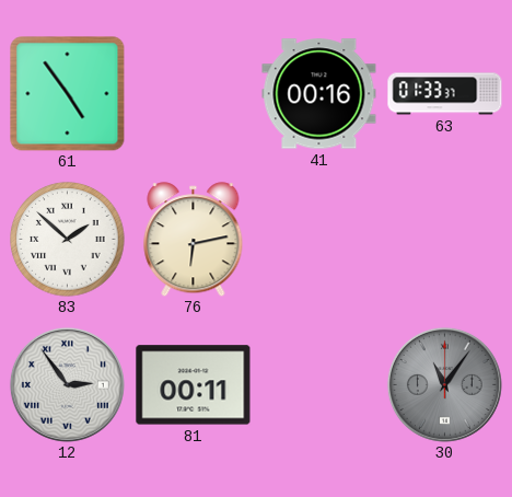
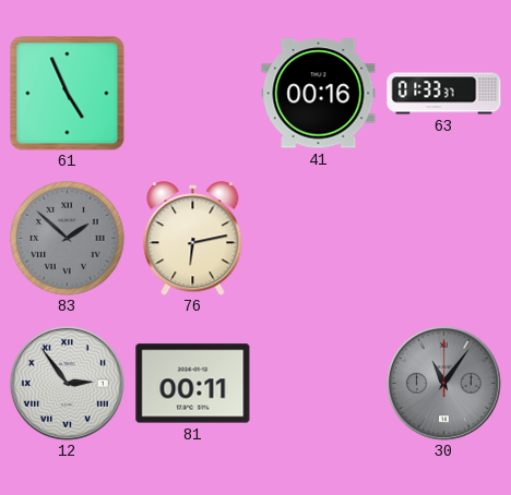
61: 4:54 -> 4:56
83 dial: white -> grey
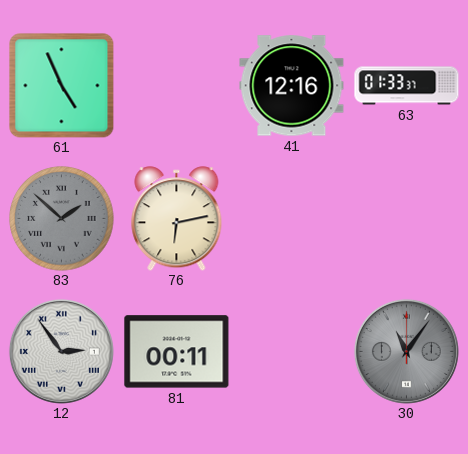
41: 00:16 -> 12:16
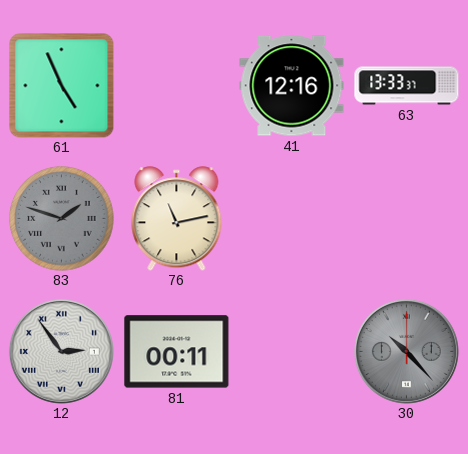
63: 01:33 -> 13:33
83: 1:52 -> 1:48
76: 6:13 -> 11:13
30: 11:06 -> 10:23
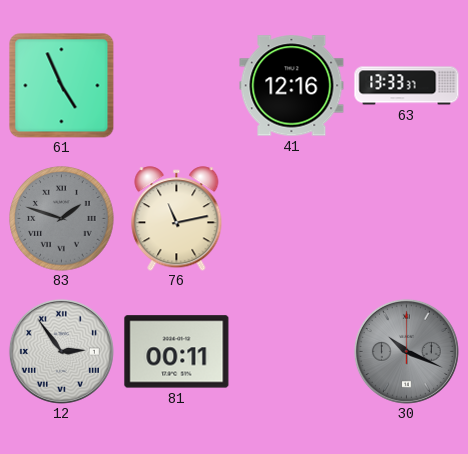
30: 10:23 -> 10:19
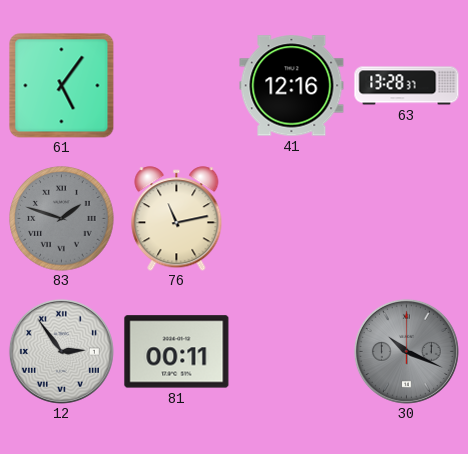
61: 4:56 -> 5:06
63: 13:33 -> 13:28
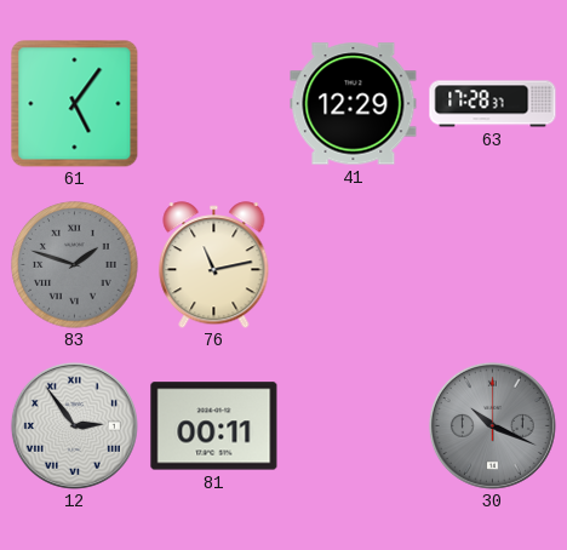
41: 12:16 -> 12:29
63: 13:28 -> 17:28
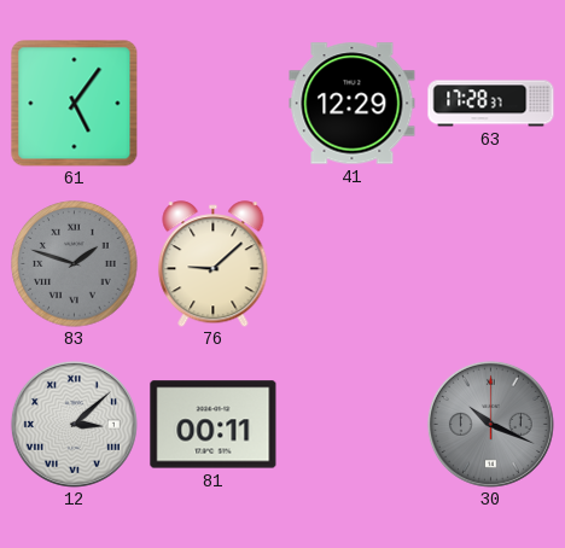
76: 11:13 -> 9:08
12: 2:54 -> 3:08
